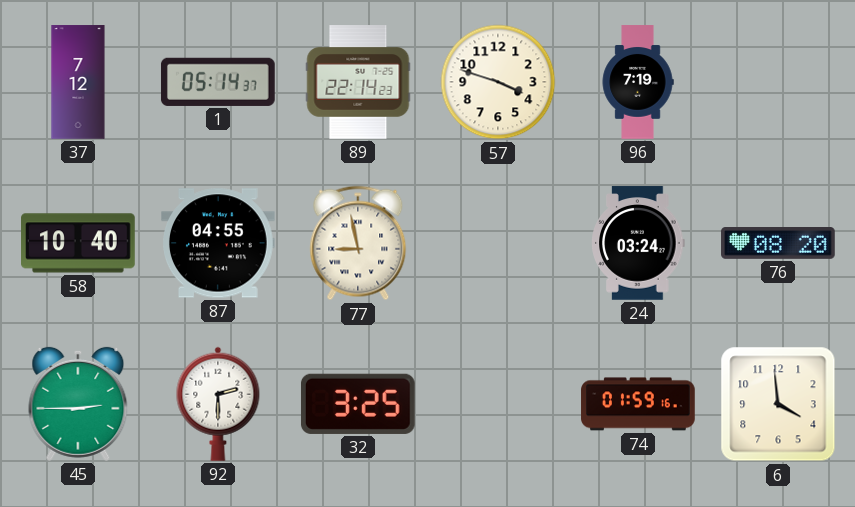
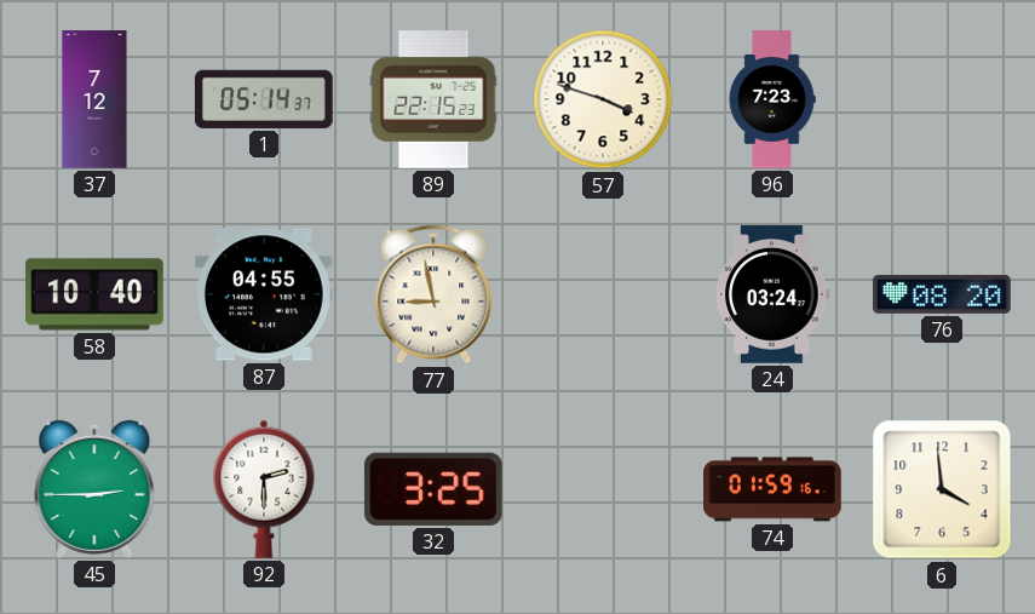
89: 22:14 -> 22:15
96: 7:19 -> 7:23
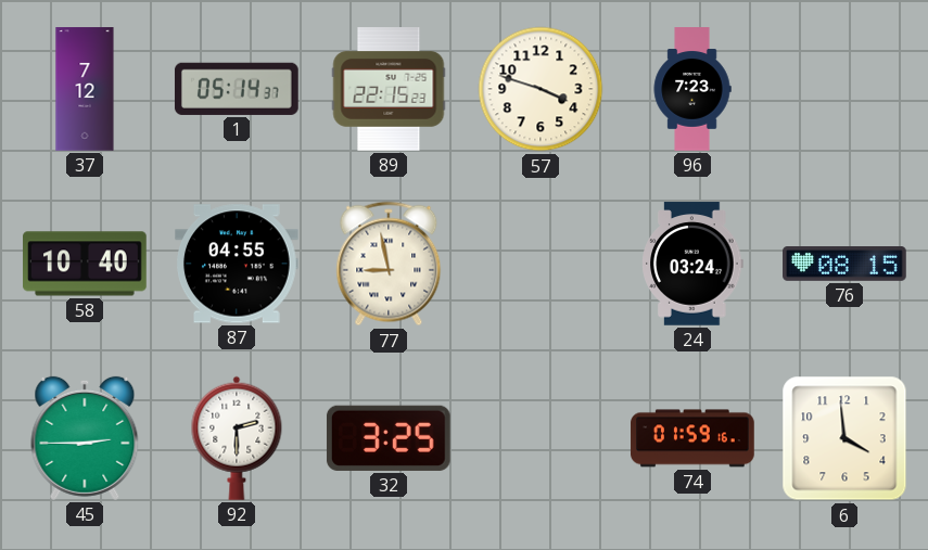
76: 08:20 -> 08:15
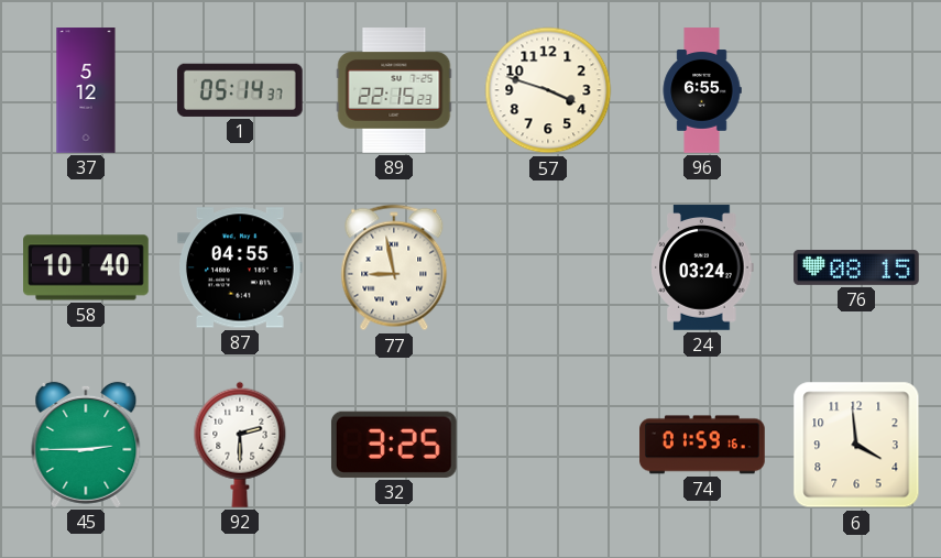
37: 7:12 -> 5:12
96: 7:23 -> 6:55
